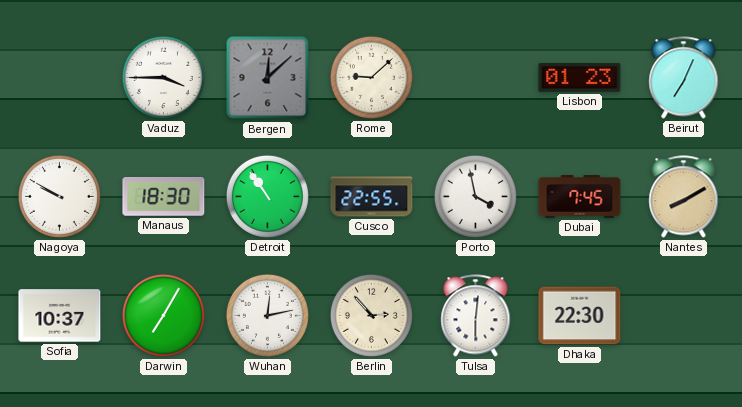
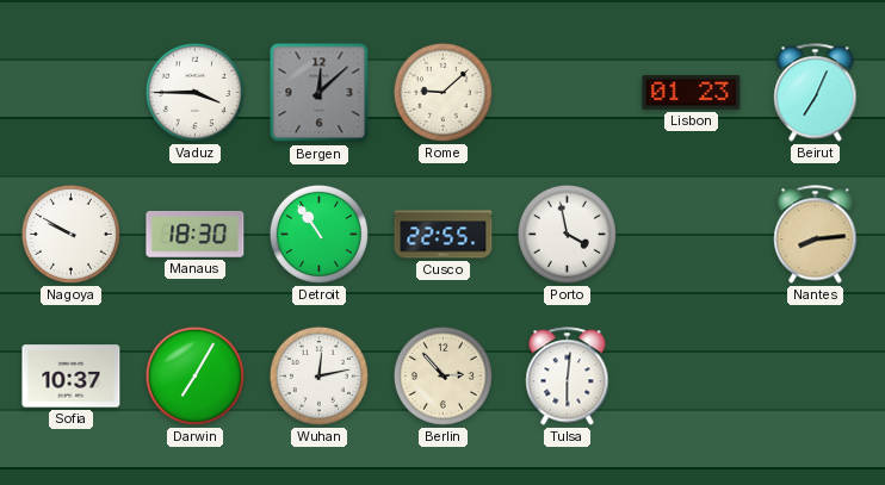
Dubai: 7:45 -> none
Nantes: 8:10 -> 8:14
Dhaka: 22:30 -> none
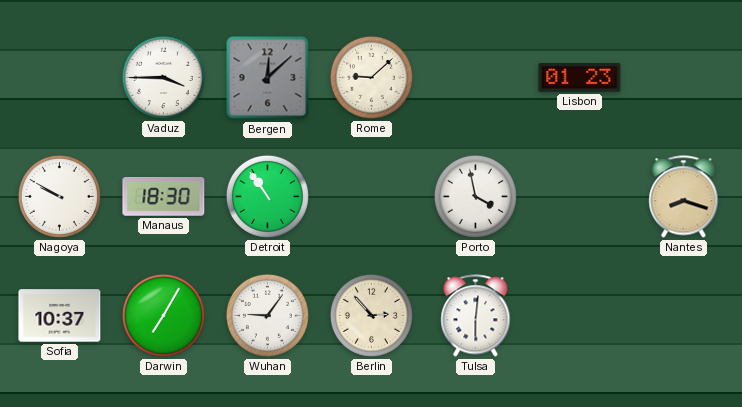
Beirut: 7:04 -> none
Cusco: 22:55 -> none
Nantes: 8:14 -> 8:18
Wuhan: 12:13 -> 9:06
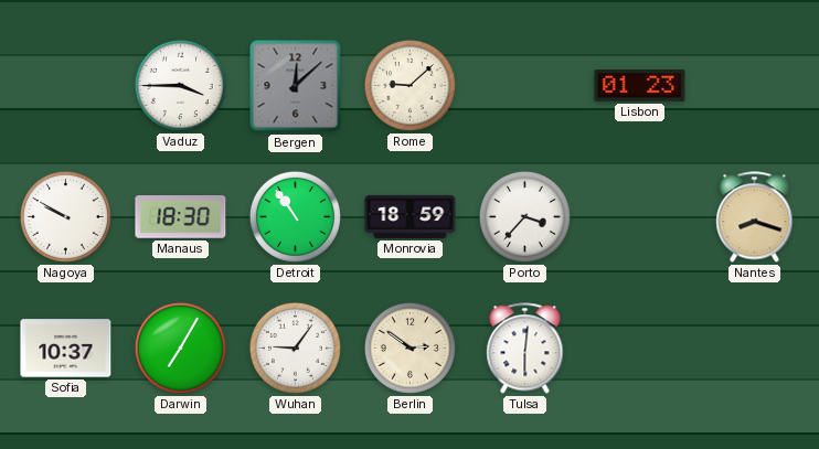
Monrovia: none -> 18:59
Porto: 3:58 -> 3:37
Berlin: 2:53 -> 2:51
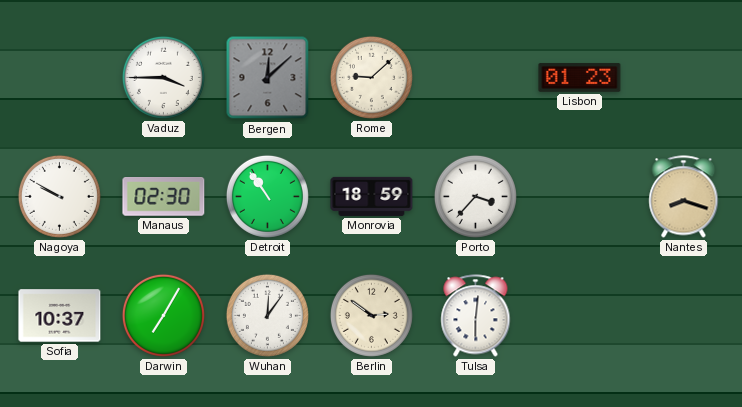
Manaus: 18:30 -> 02:30
Wuhan: 9:06 -> 12:06
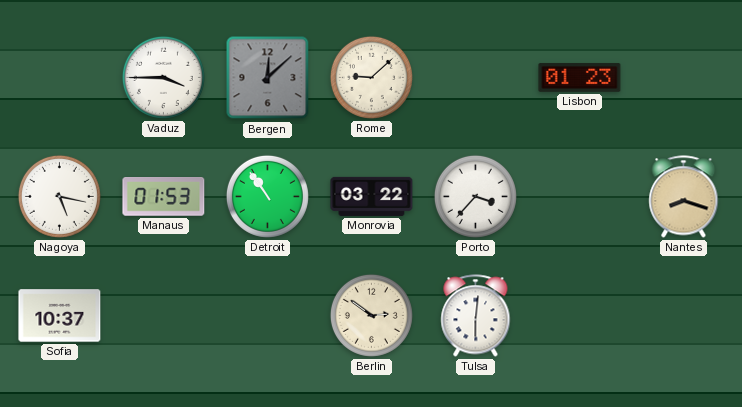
Nagoya: 9:50 -> 5:17
Manaus: 02:30 -> 01:53
Monrovia: 18:59 -> 03:22
Darwin: 7:05 -> none
Wuhan: 12:06 -> none
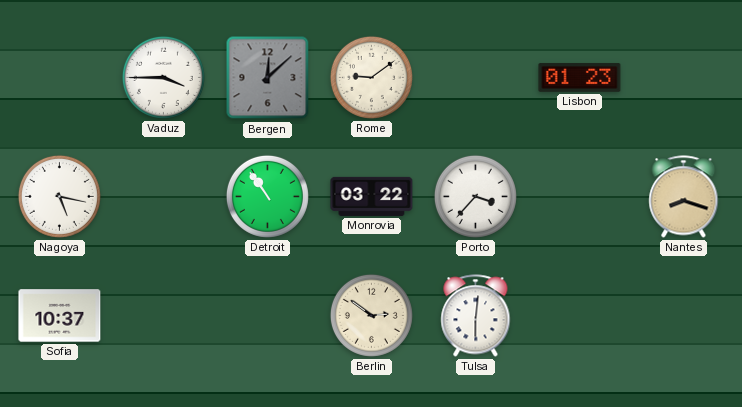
Rome: 9:08 -> 9:09
Manaus: 01:53 -> none
